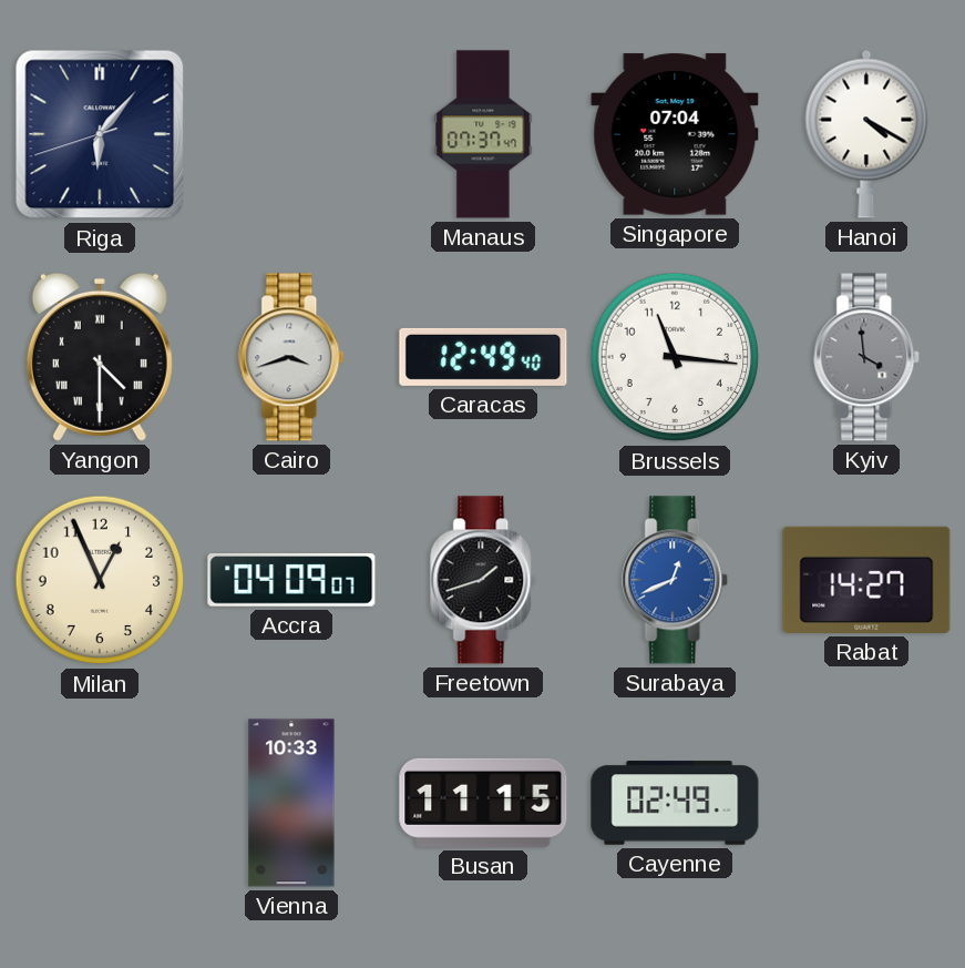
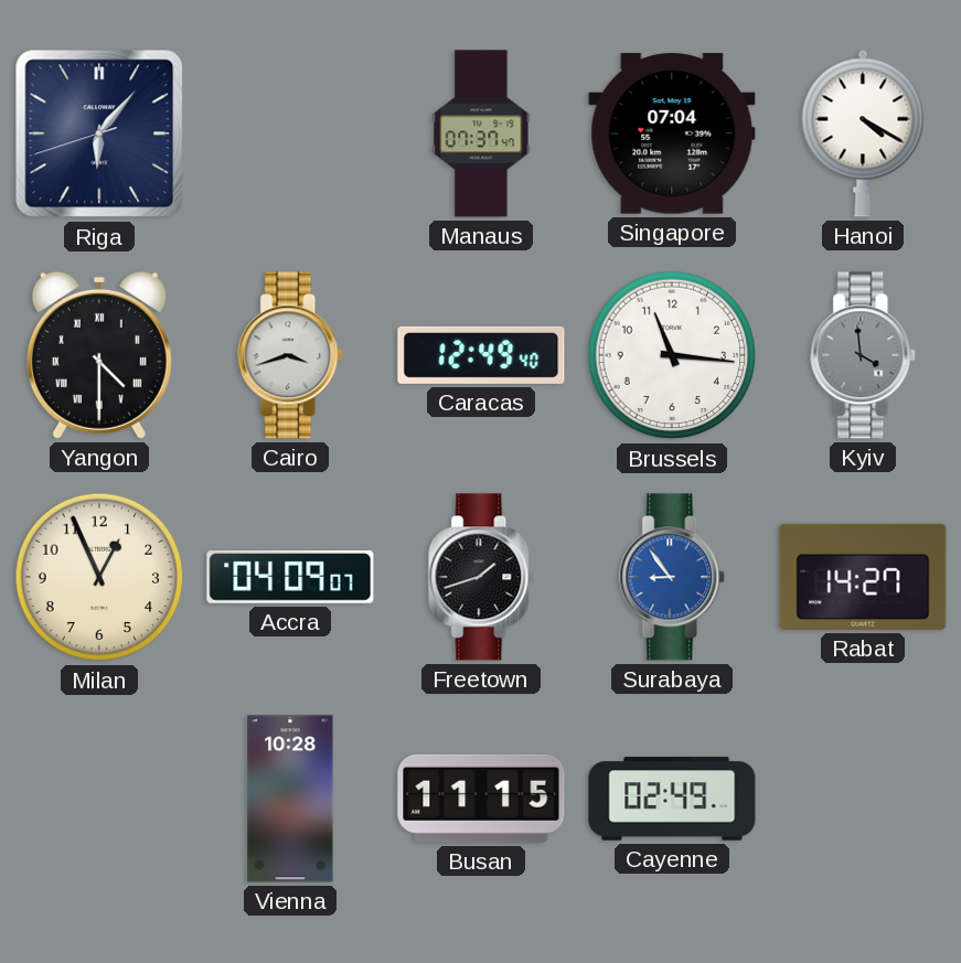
Surabaya: 12:41 -> 8:54
Vienna: 10:33 -> 10:28
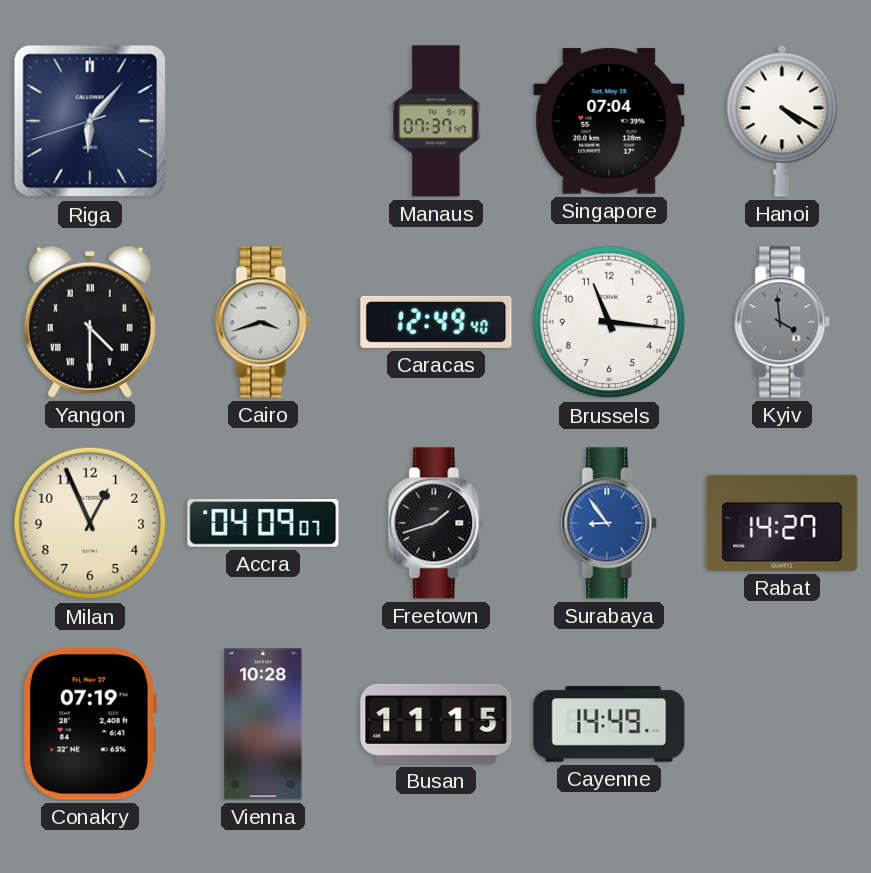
Conakry: none -> 07:19
Cayenne: 02:49 -> 14:49
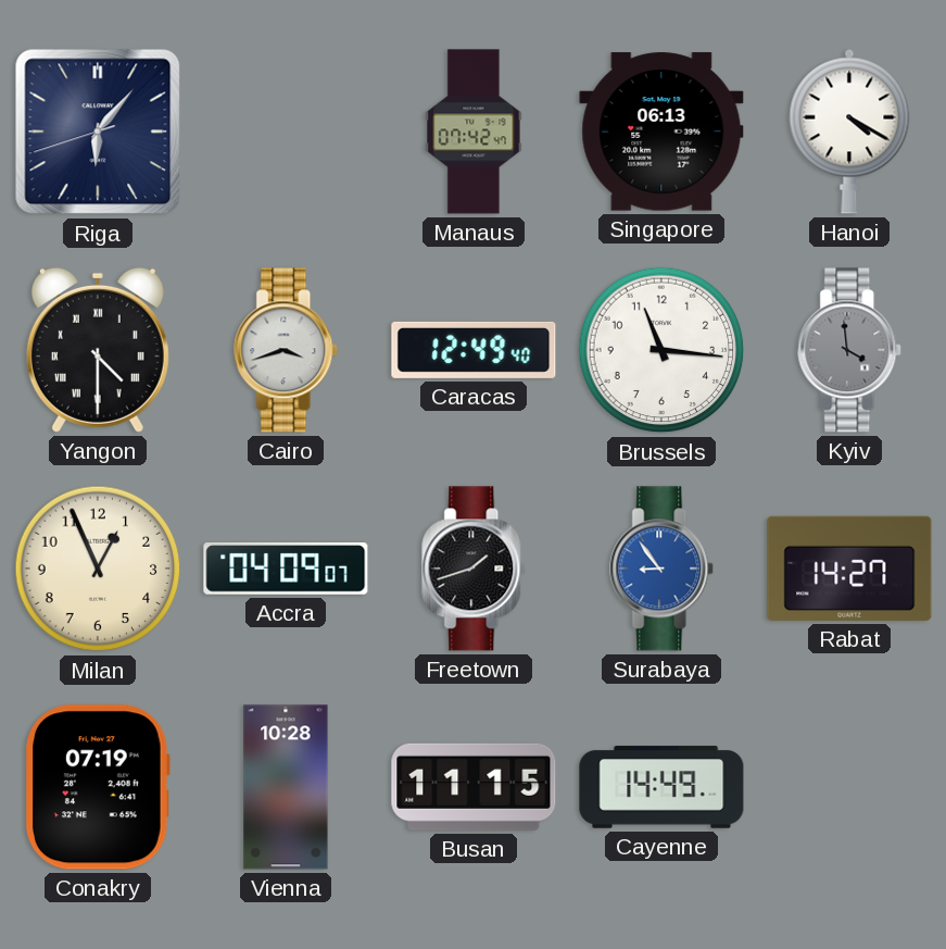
Manaus: 07:37 -> 07:42
Singapore: 07:04 -> 06:13
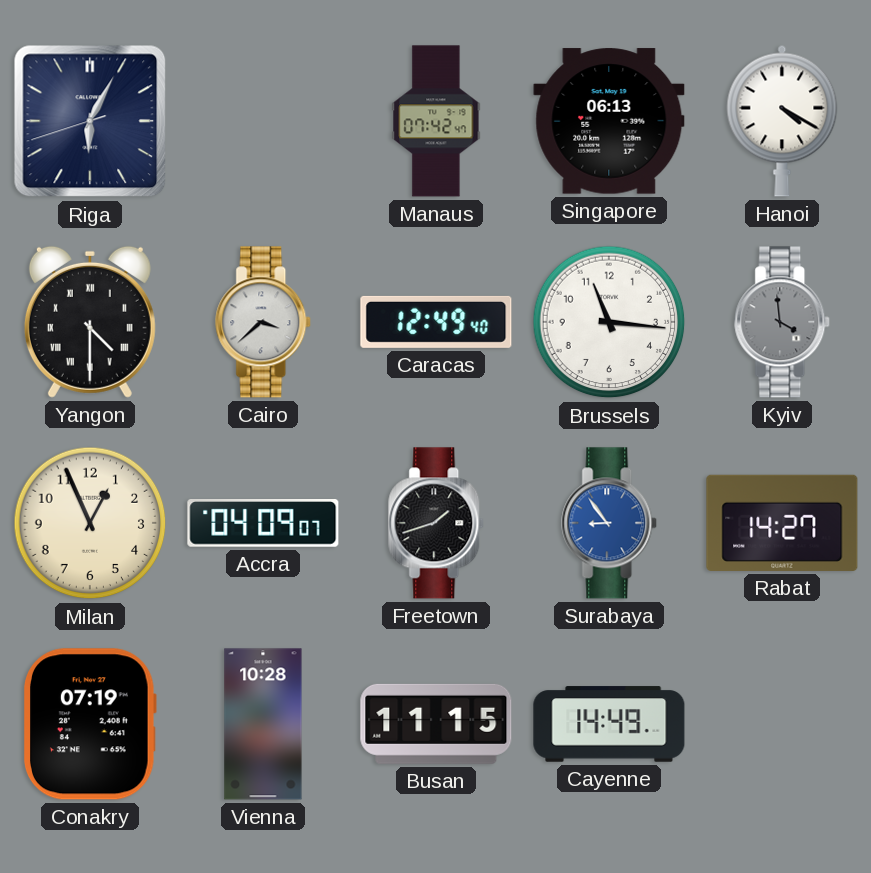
Riga: 6:06 -> 6:04
Cairo: 3:42 -> 3:38
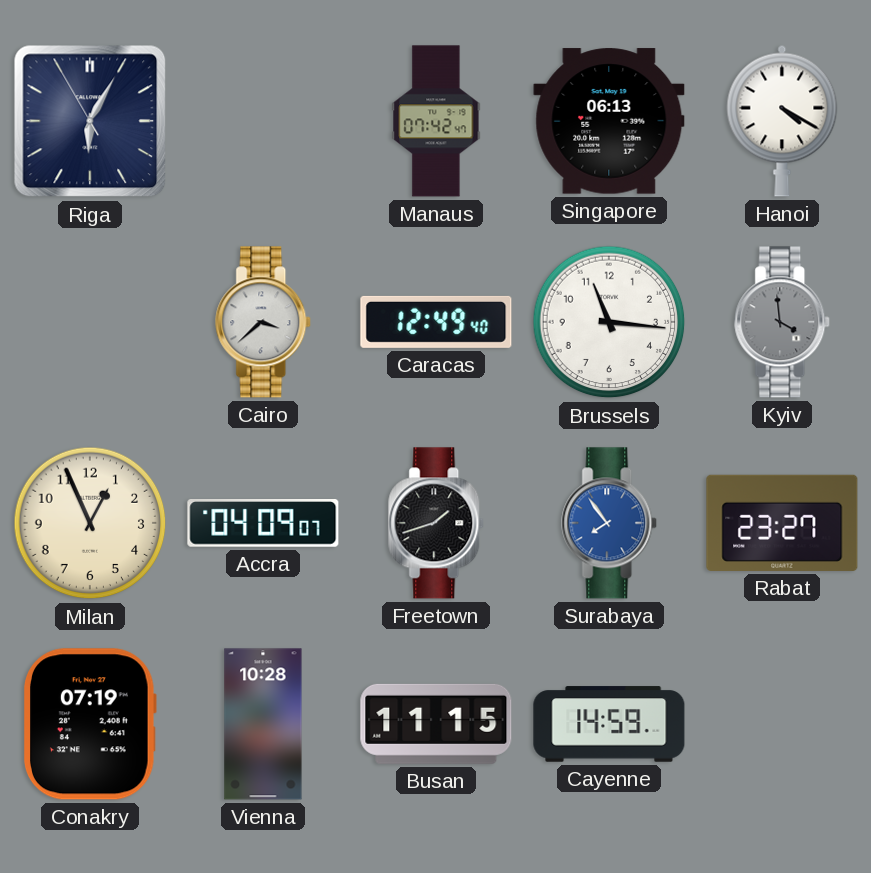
Riga: 6:04:42 -> 6:04:55
Yangon: 4:30 -> none
Surabaya: 8:54 -> 7:54
Rabat: 14:27 -> 23:27
Cayenne: 14:49 -> 14:59
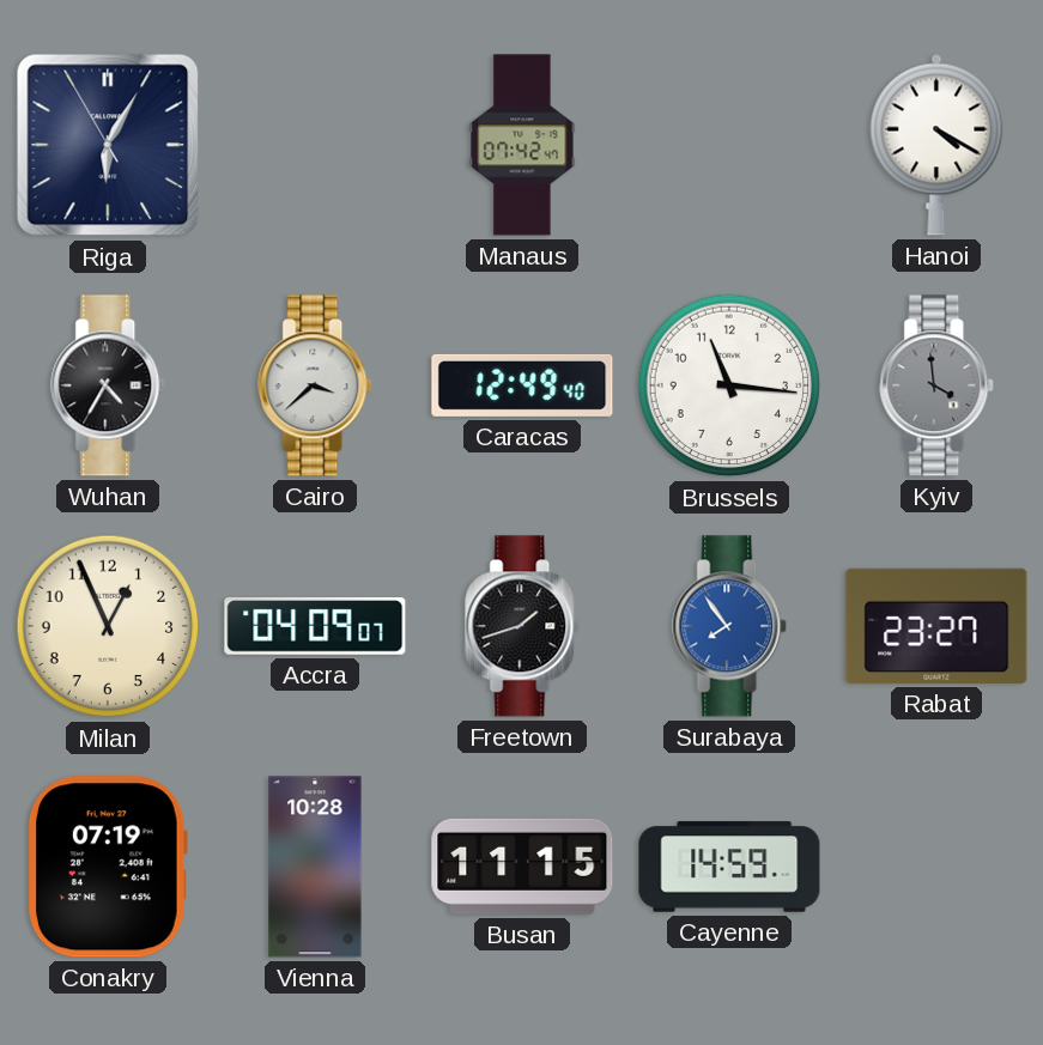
Singapore: 06:13 -> none
Wuhan: none -> 4:35
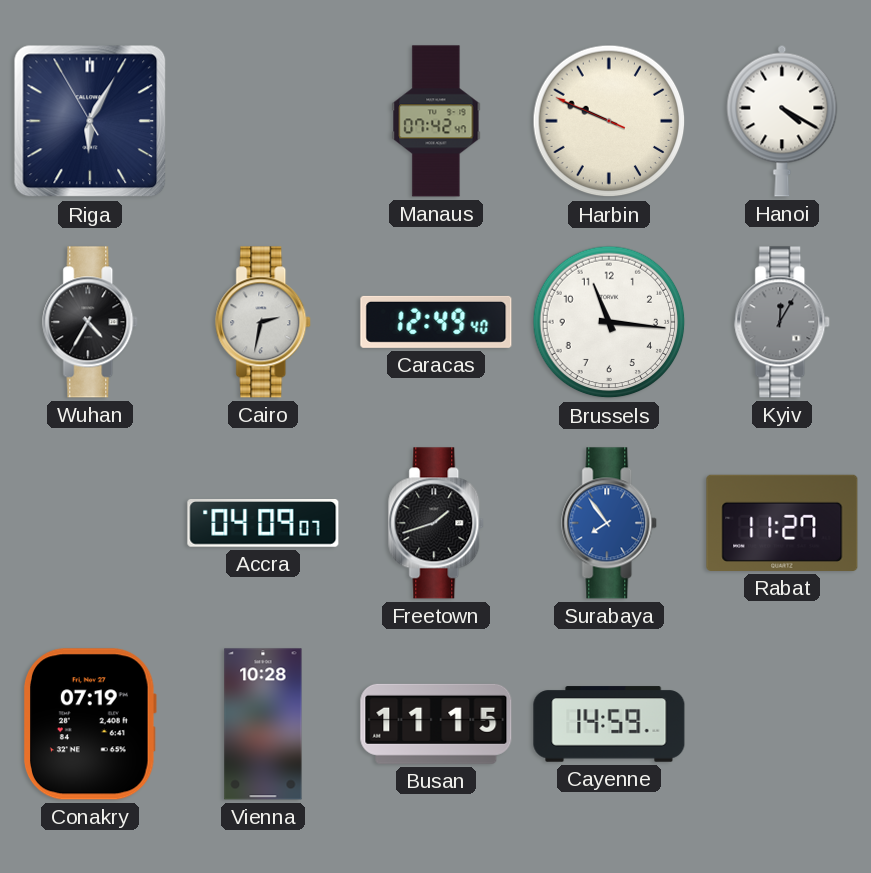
Harbin: none -> 9:48
Cairo: 3:38 -> 2:32
Kyiv: 3:59 -> 12:05
Milan: 12:56 -> none
Rabat: 23:27 -> 11:27
